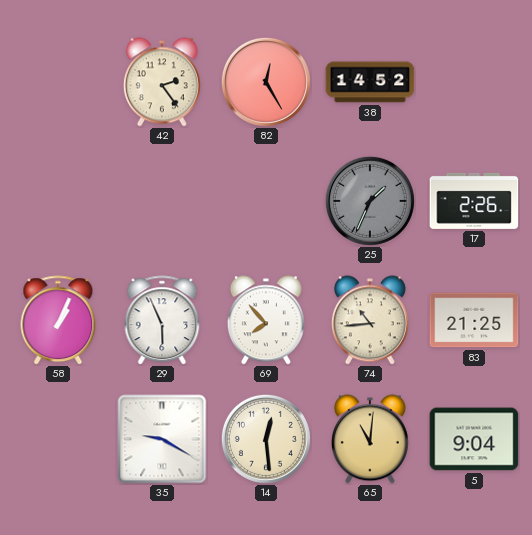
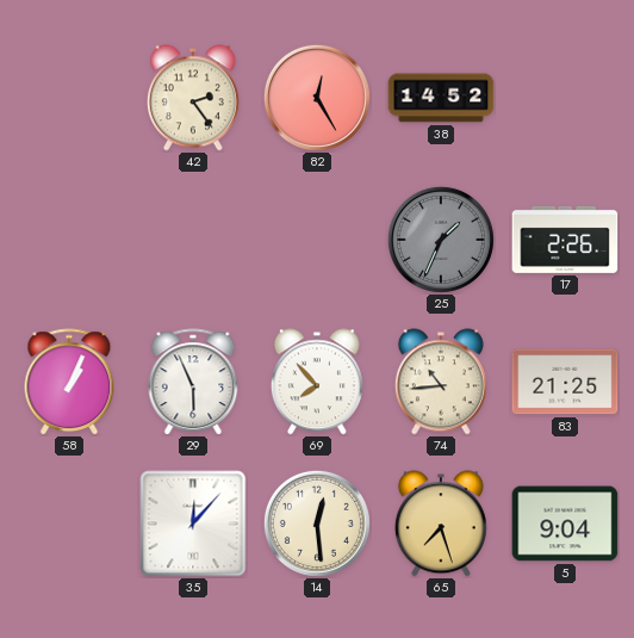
35: 9:20 -> 12:07
65: 11:01 -> 7:27
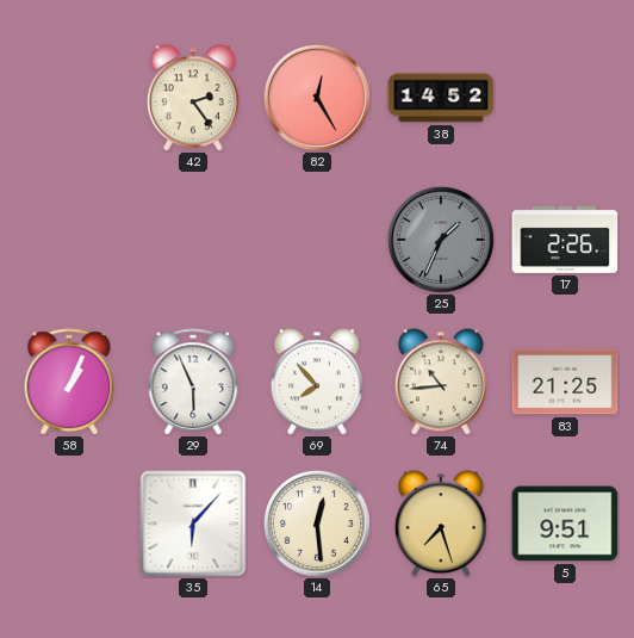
35: 12:07 -> 6:07
5: 9:04 -> 9:51
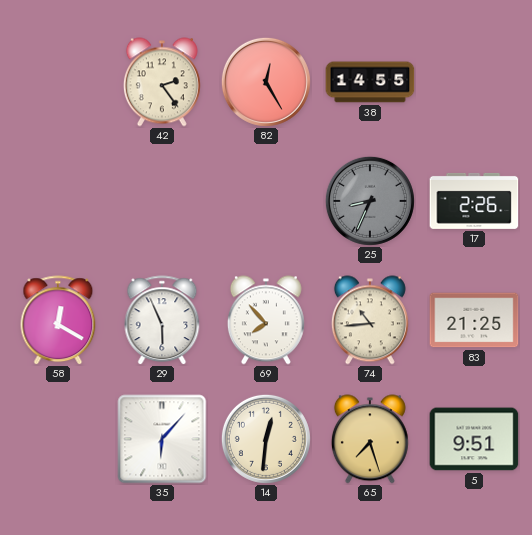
38: 14:52 -> 14:55
25: 1:34 -> 8:34
58: 1:04 -> 12:20
14: 12:29 -> 12:31
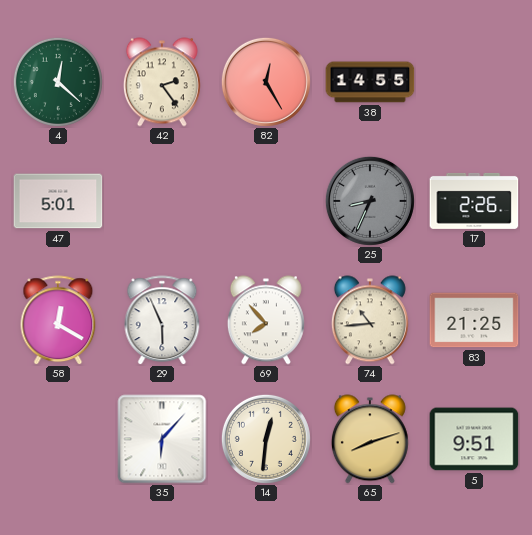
4: none -> 12:22
47: none -> 5:01
65: 7:27 -> 8:12
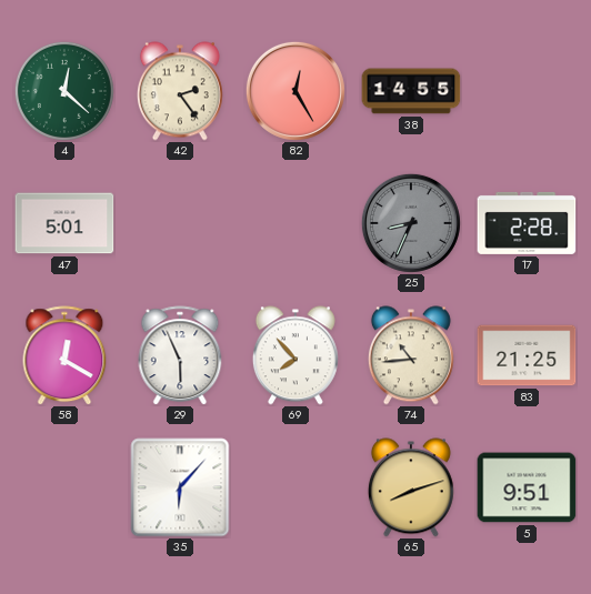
17: 2:26 -> 2:28
14: 12:31 -> none
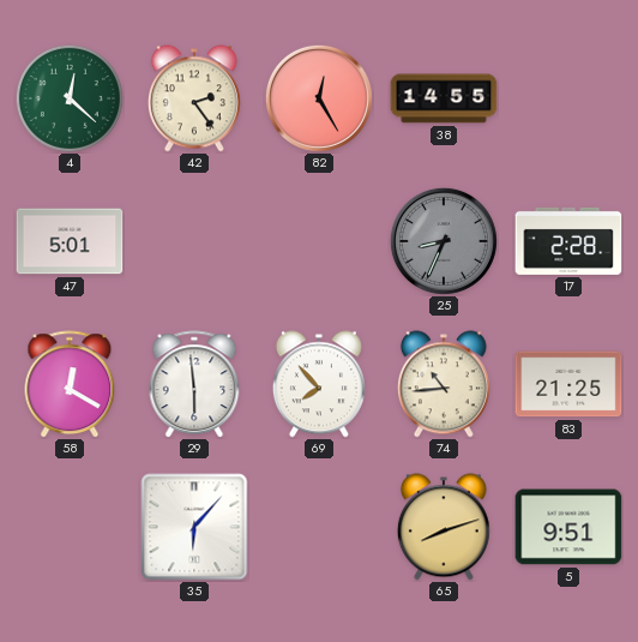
29: 5:56 -> 5:59
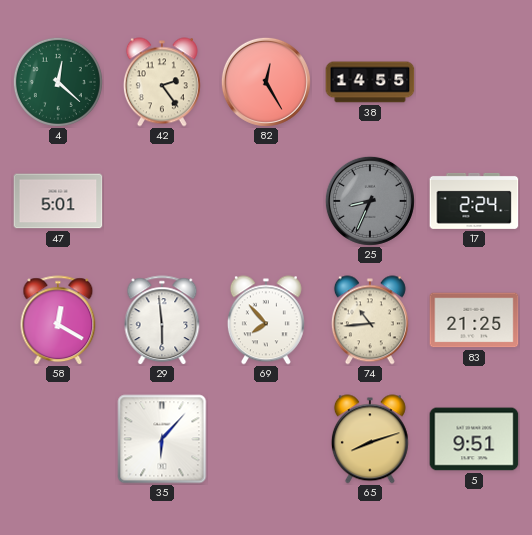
17: 2:28 -> 2:24
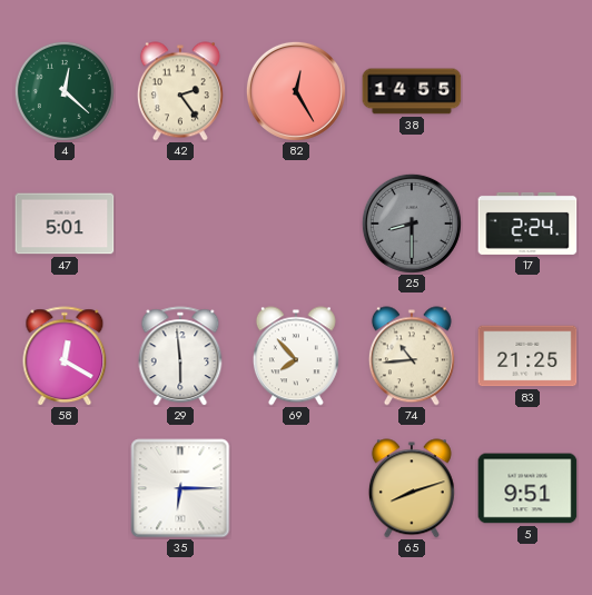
25: 8:34 -> 8:30
35: 6:07 -> 6:15
